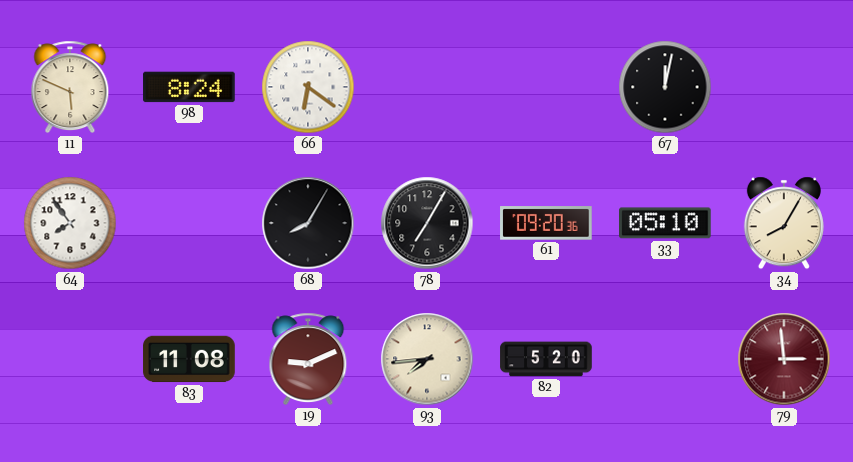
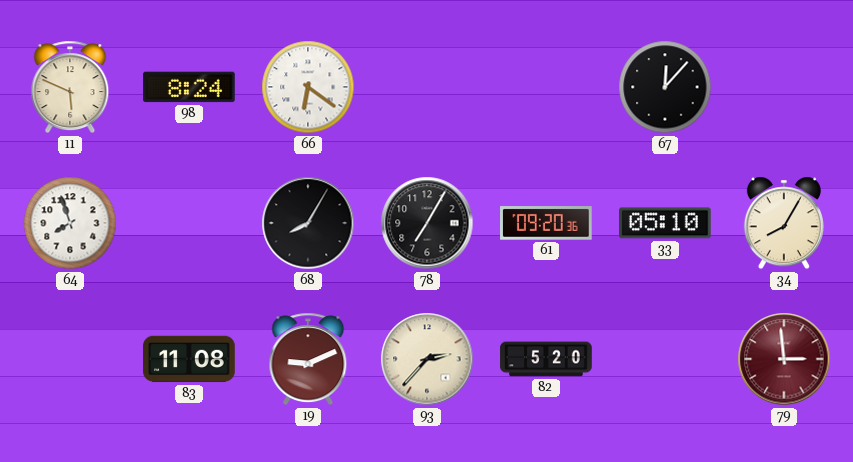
67: 12:02 -> 12:07
64: 7:54 -> 7:57
93: 7:44 -> 2:37
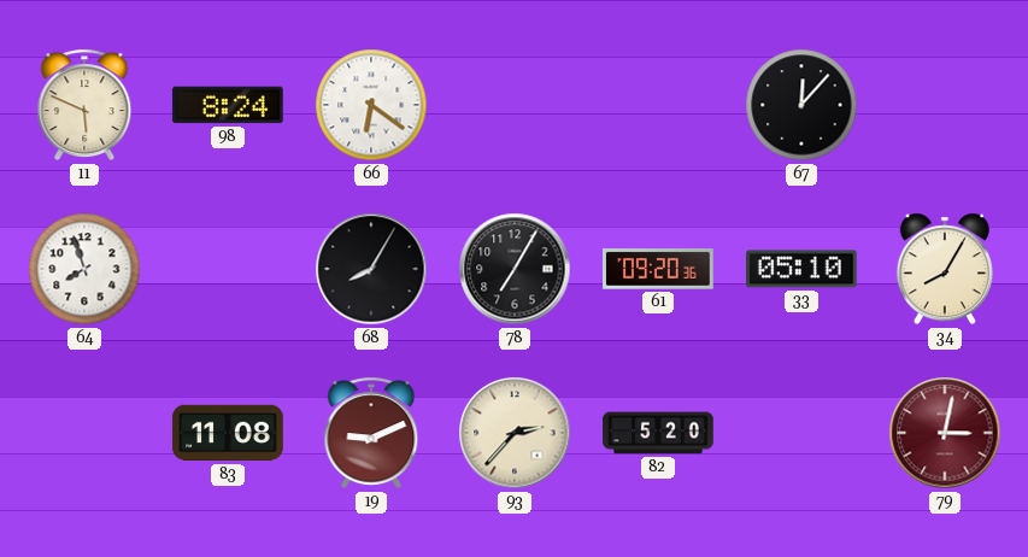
79: 2:59 -> 3:02
